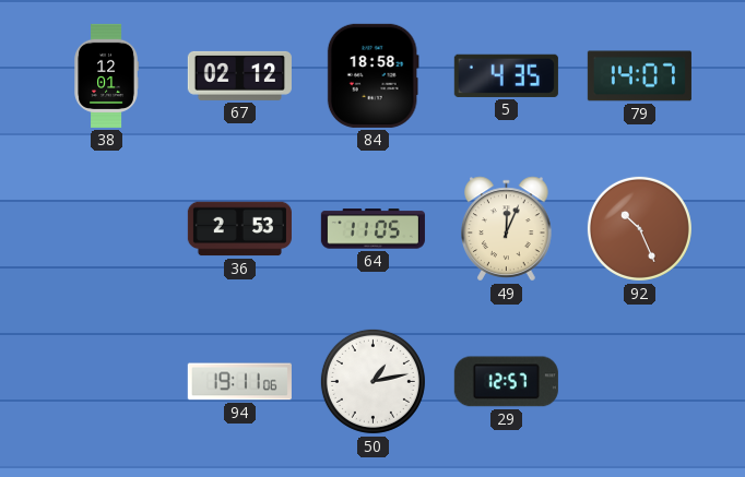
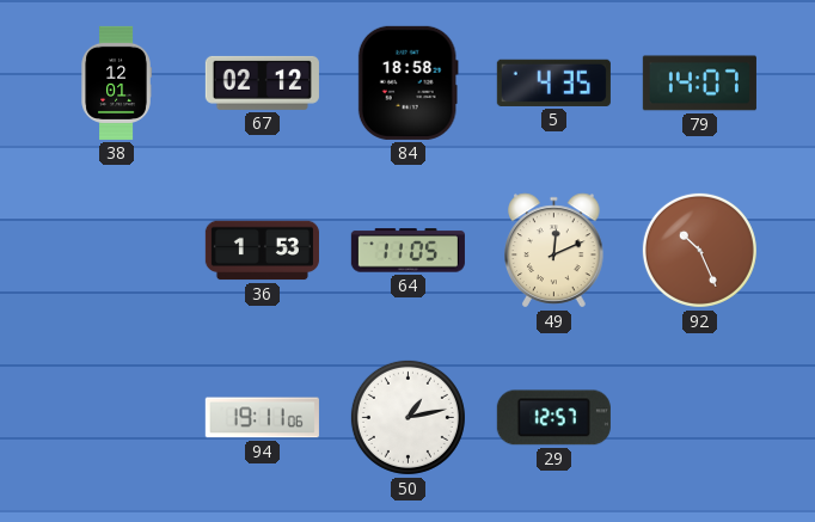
36: 2:53 -> 1:53
49: 12:04 -> 12:11
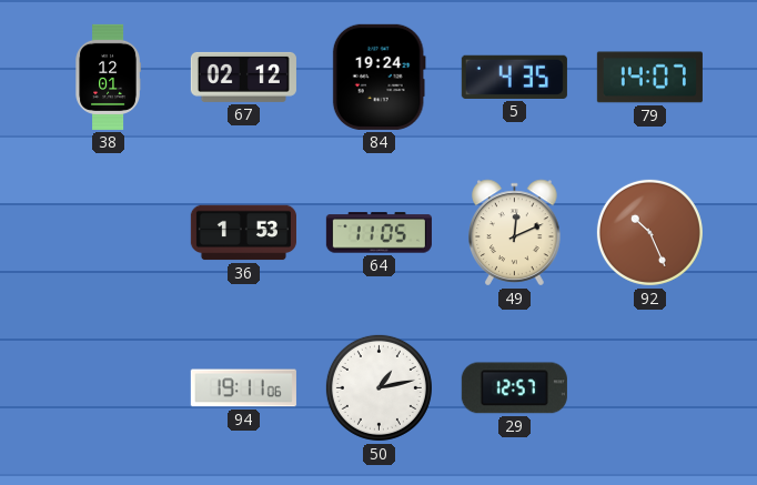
84: 18:58 -> 19:24
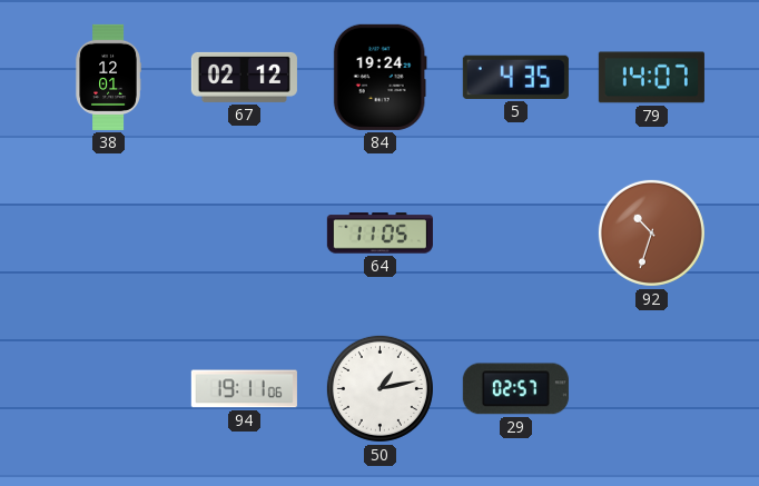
36: 1:53 -> none
49: 12:11 -> none
92: 10:26 -> 10:33
29: 12:57 -> 02:57
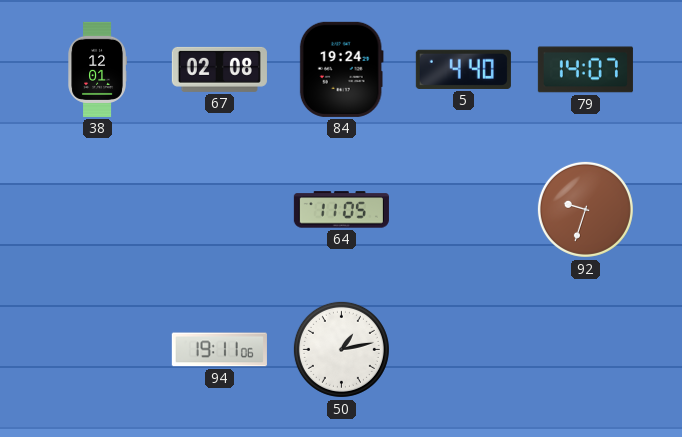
67: 02:12 -> 02:08
5: 4:35 -> 4:40
92: 10:33 -> 9:33
29: 02:57 -> none
